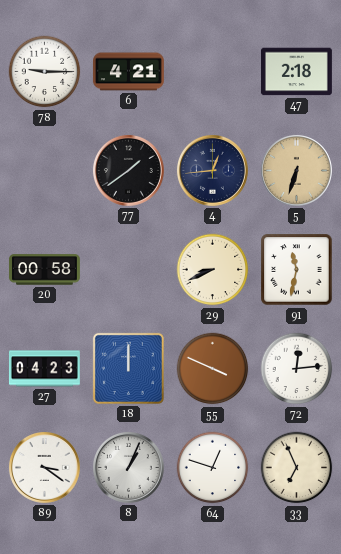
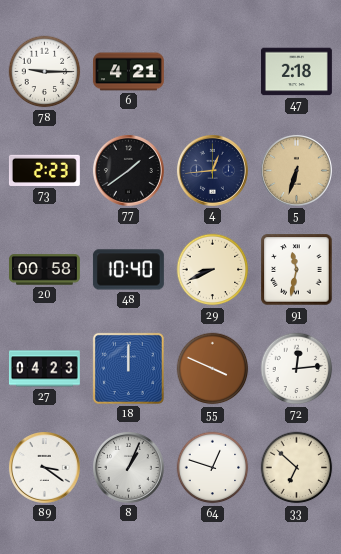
73: none -> 2:23
48: none -> 10:40
33: 6:56 -> 6:52
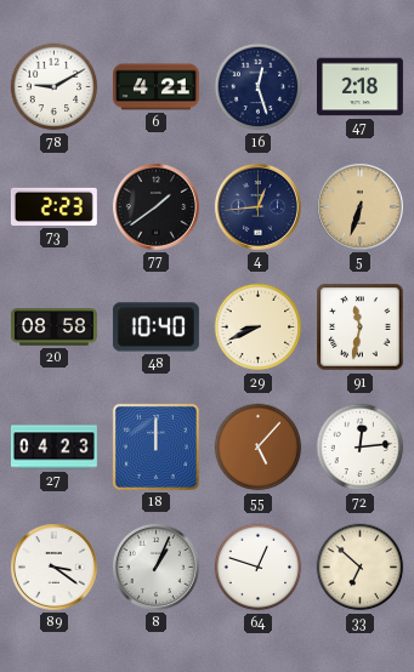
78: 9:15 -> 9:10
16: none -> 12:27
20: 00:58 -> 08:58
55: 3:49 -> 5:07
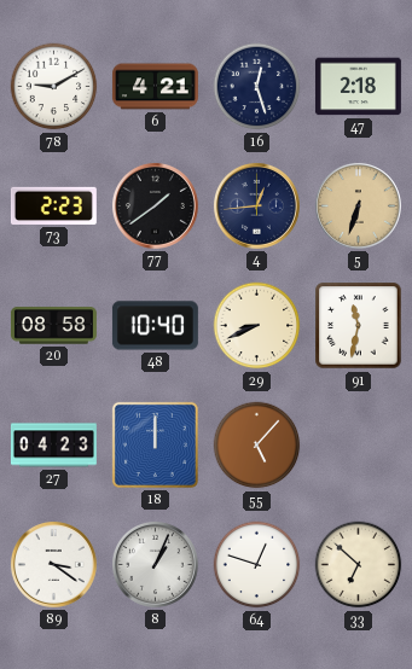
72: 12:14 -> none
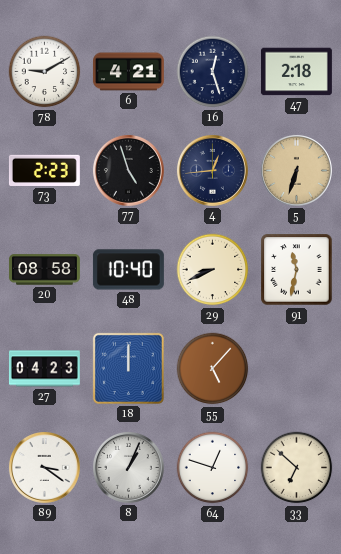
77: 1:39 -> 4:57
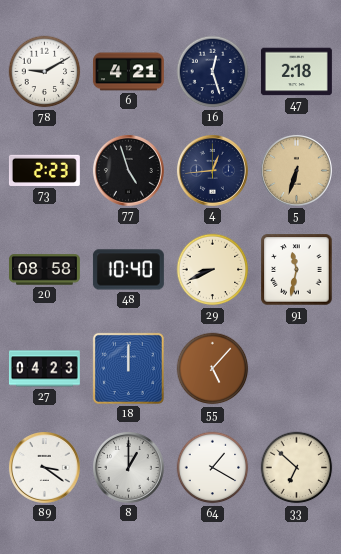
8: 1:04 -> 1:00
64: 12:48 -> 1:20
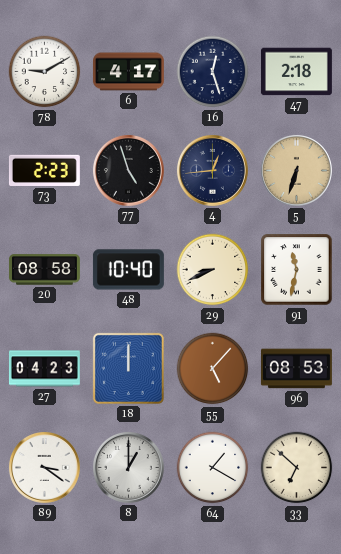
6: 4:21 -> 4:17
96: none -> 08:53
